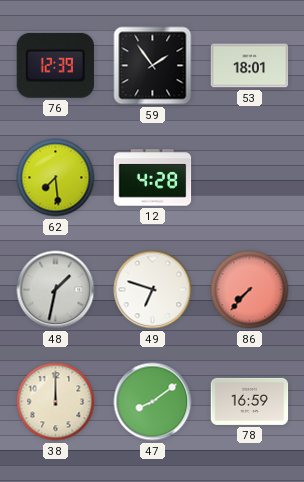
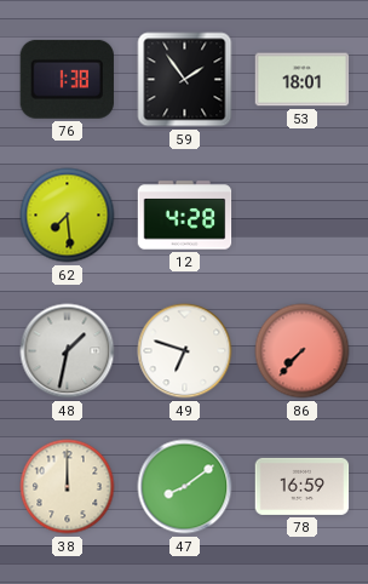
76: 12:39 -> 1:38
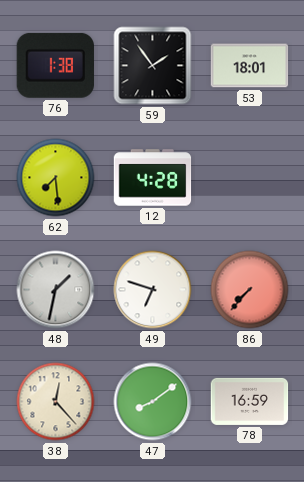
38: 12:00 -> 12:23
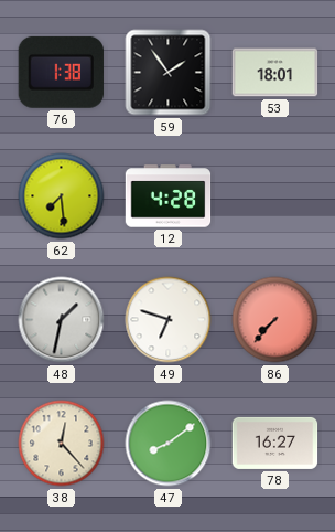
78: 16:59 -> 16:27
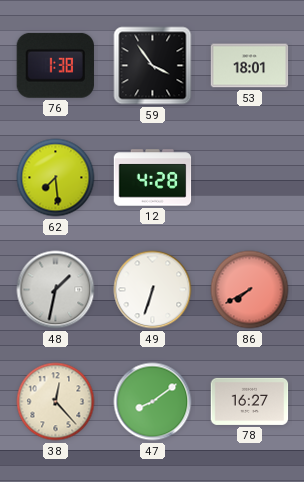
59: 1:54 -> 3:54
49: 6:48 -> 6:33
86: 7:37 -> 7:40
